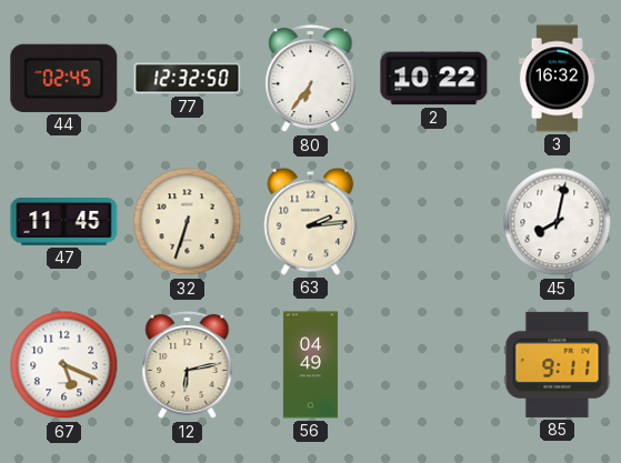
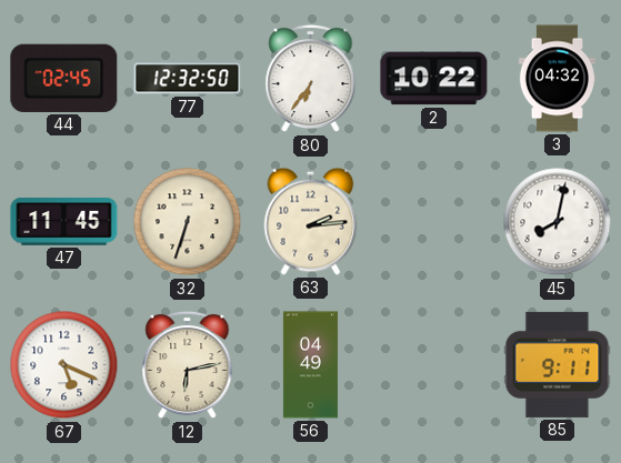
3: 16:32 -> 04:32
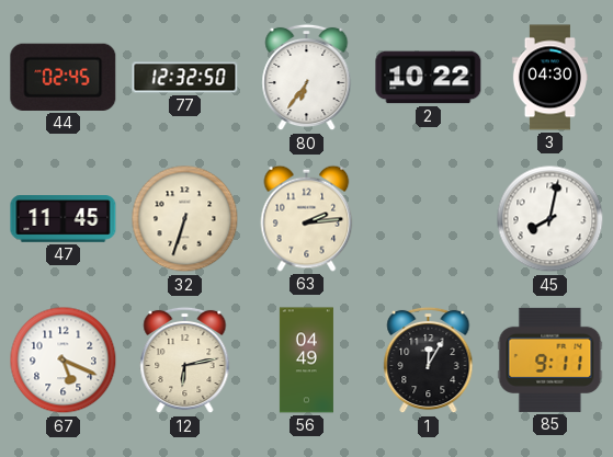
3: 04:32 -> 04:30
1: none -> 12:05
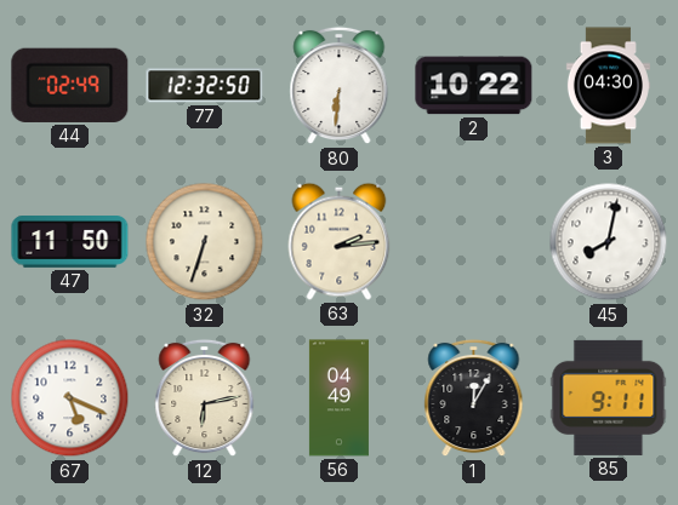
44: 02:45 -> 02:49
80: 6:36 -> 6:31
47: 11:45 -> 11:50
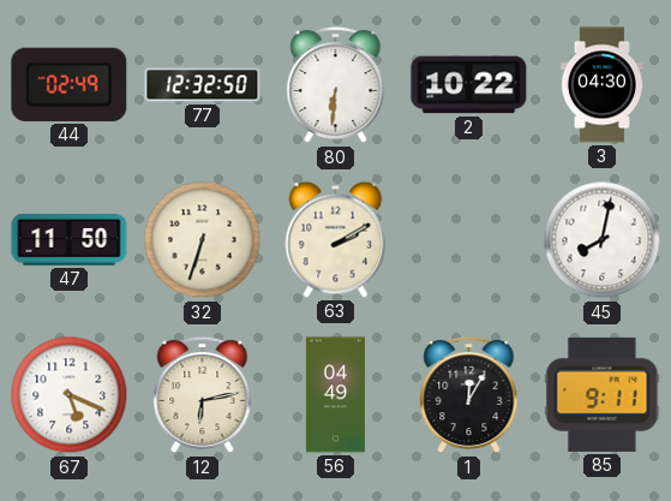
63: 2:14 -> 2:10
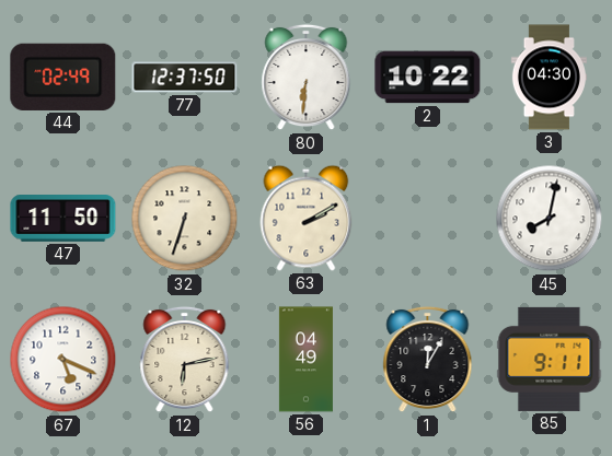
77: 12:32 -> 12:37
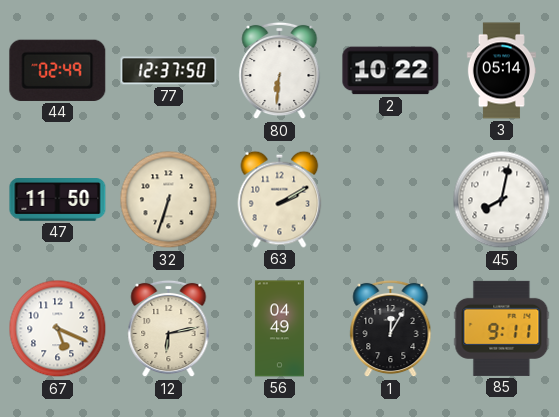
3: 04:30 -> 05:14
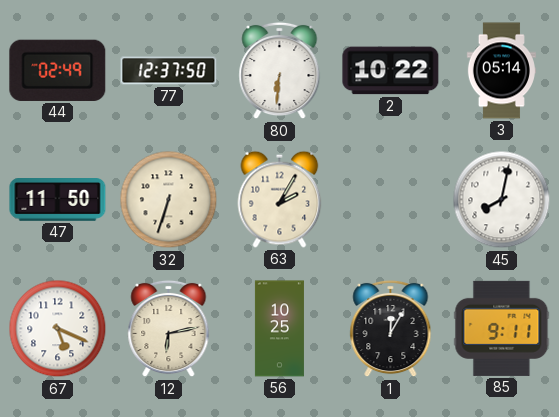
63: 2:10 -> 2:05
56: 04:49 -> 10:25
